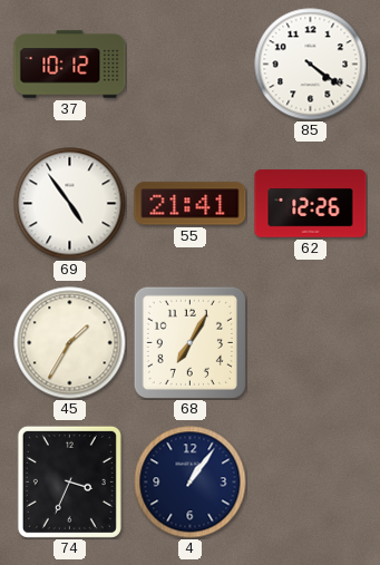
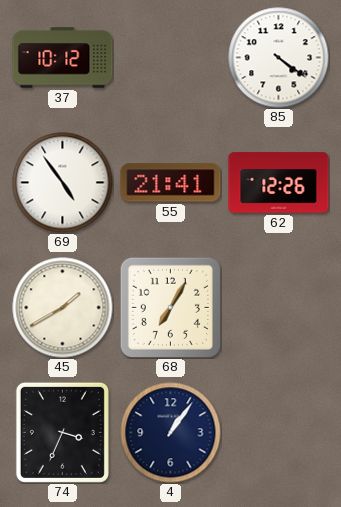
45: 1:35 -> 1:40
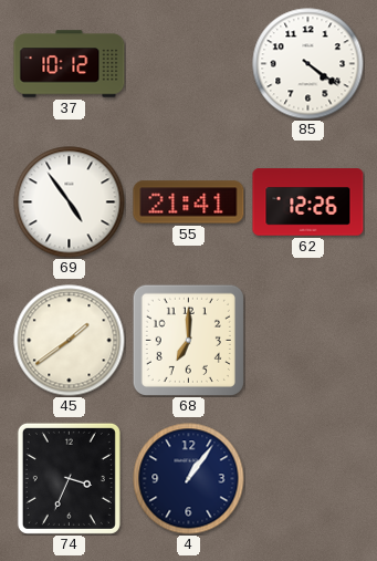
45: 1:40 -> 1:39
68: 7:05 -> 7:00
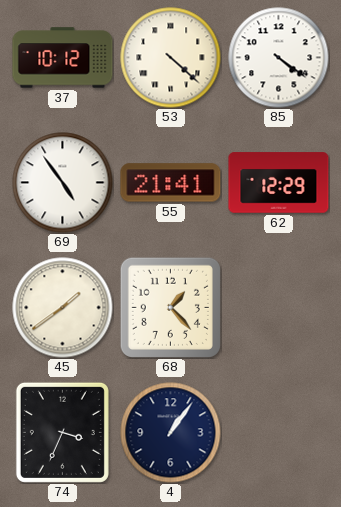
53: none -> 4:22
62: 12:26 -> 12:29
68: 7:00 -> 1:23
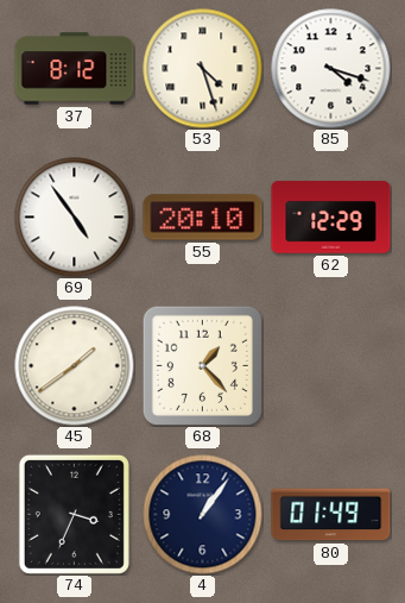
37: 10:12 -> 8:12
53: 4:22 -> 4:27
85: 4:21 -> 4:18
55: 21:41 -> 20:10
80: none -> 01:49
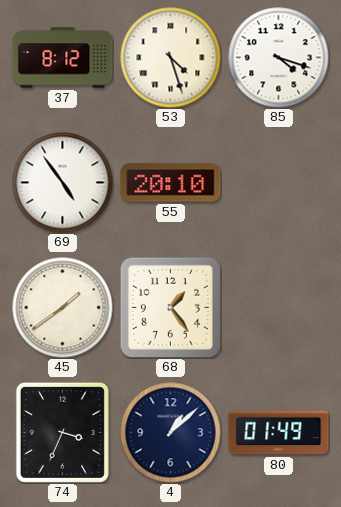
62: 12:29 -> none
68: 1:23 -> 1:24
4: 1:06 -> 1:08
